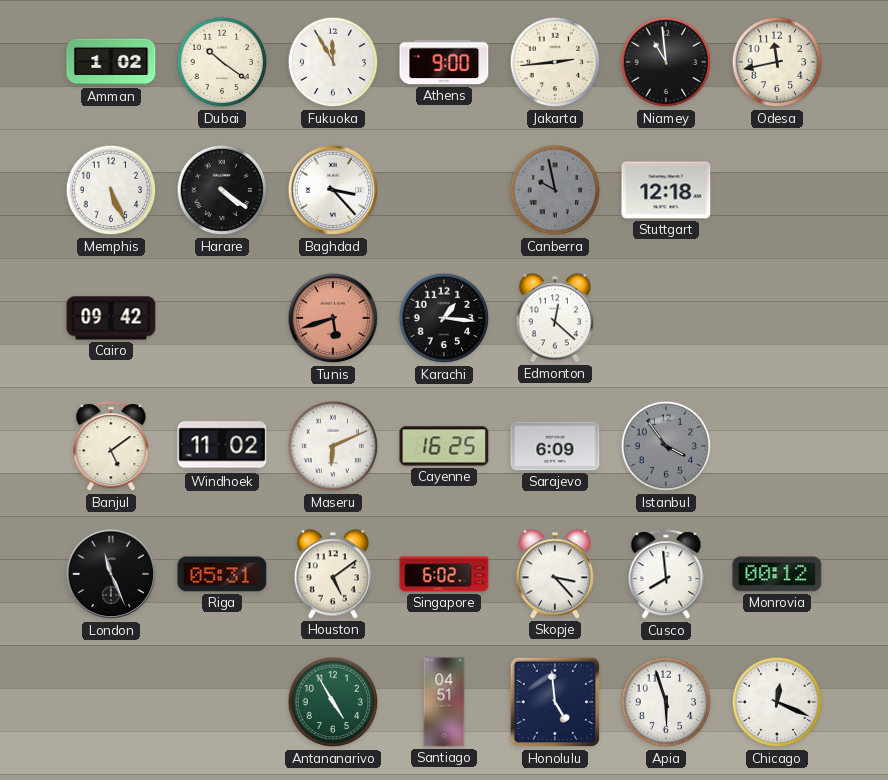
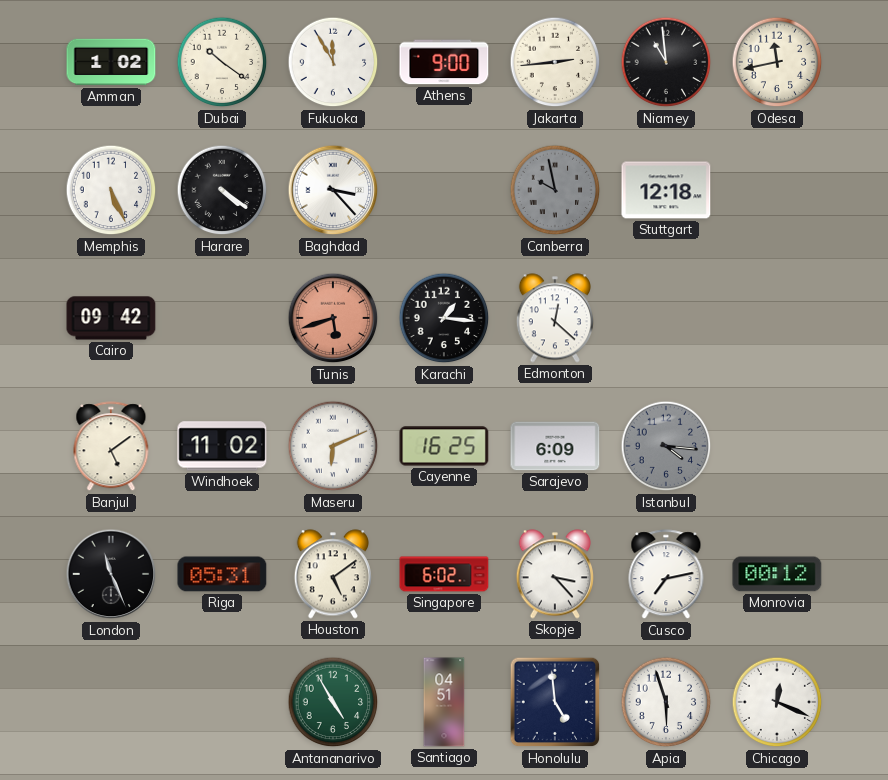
Istanbul: 3:54 -> 4:16
Cusco: 7:59 -> 7:13
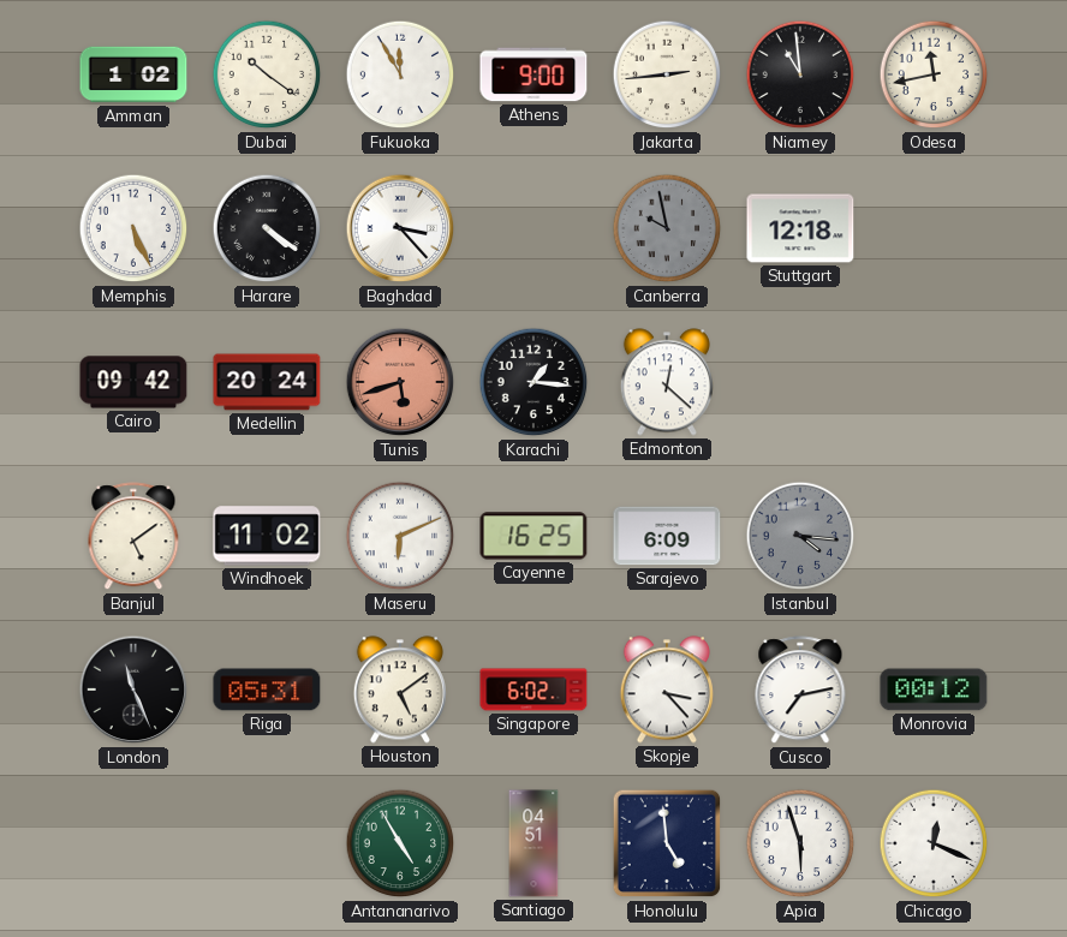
Medellin: none -> 20:24
